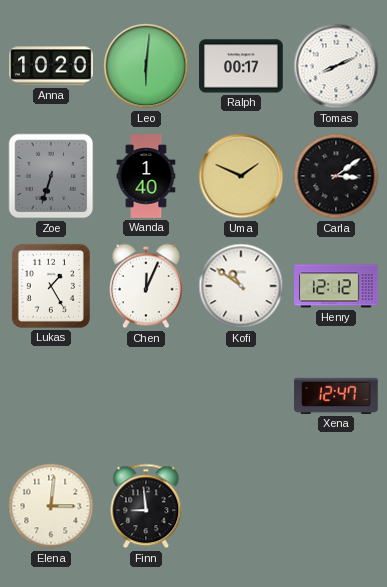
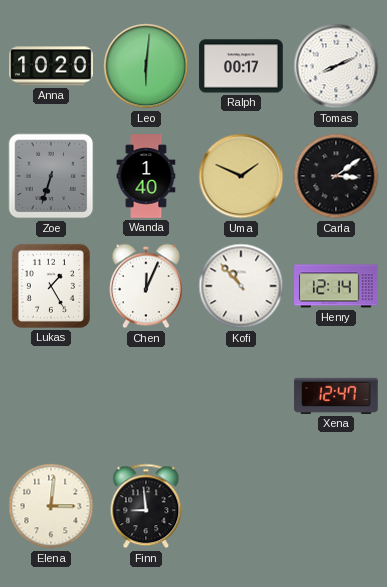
Kofi: 10:51 -> 10:53
Henry: 12:12 -> 12:14
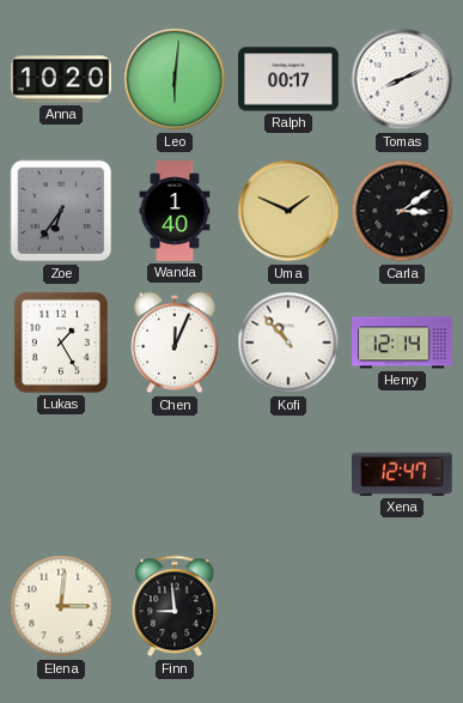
Zoe: 6:33 -> 6:36
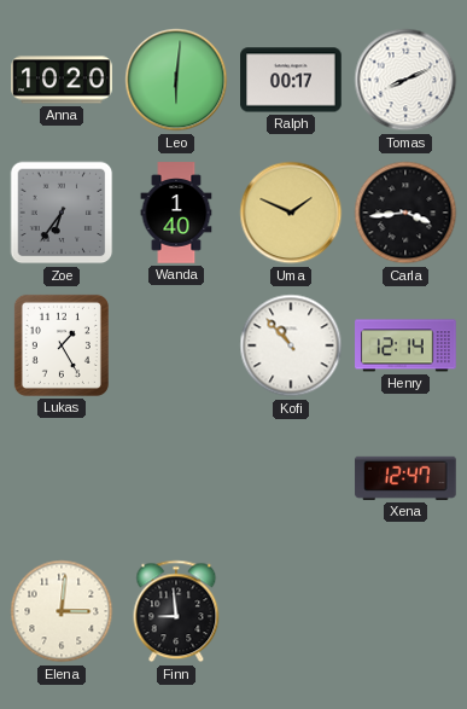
Carla: 3:09 -> 3:44
Chen: 12:04 -> none
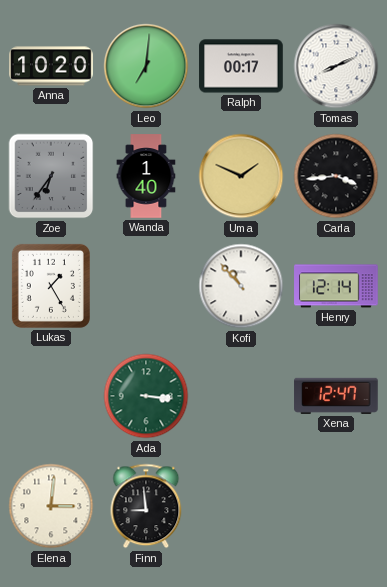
Leo: 6:01 -> 7:01
Ada: none -> 3:16
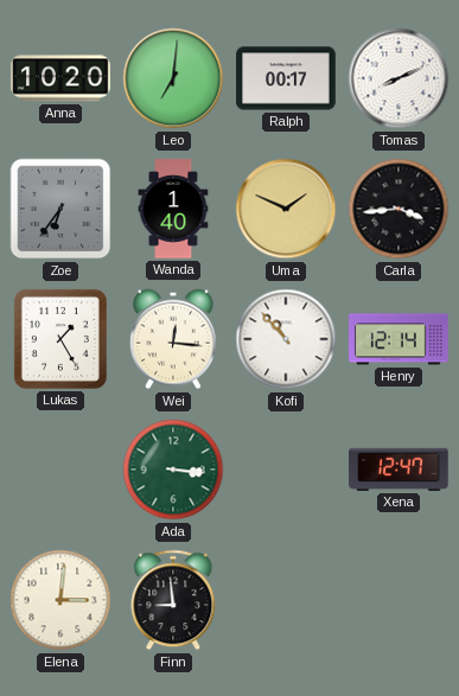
Wei: none -> 12:16
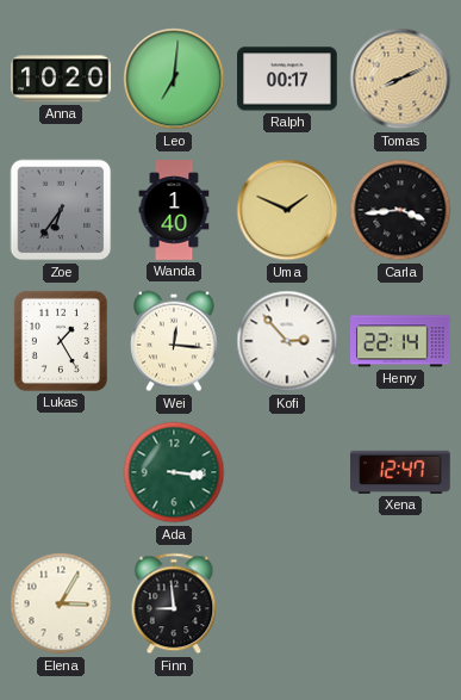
Tomas dial: white -> champagne
Kofi: 10:53 -> 2:53
Henry: 12:14 -> 22:14
Elena: 3:01 -> 3:05
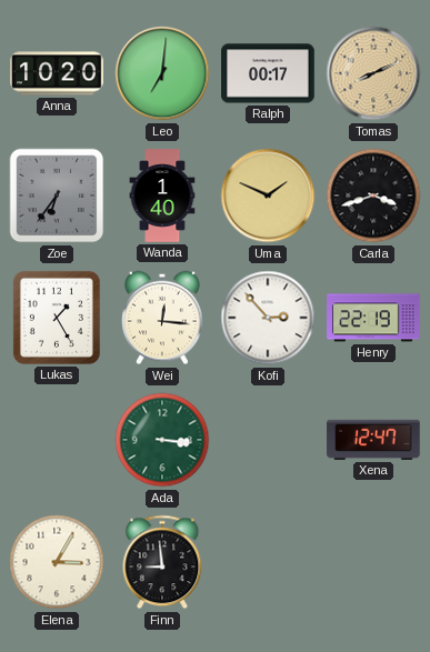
Carla: 3:44 -> 3:42
Henry: 22:14 -> 22:19
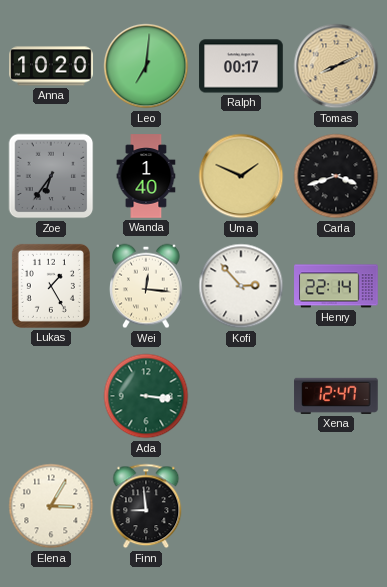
Henry: 22:19 -> 22:14
